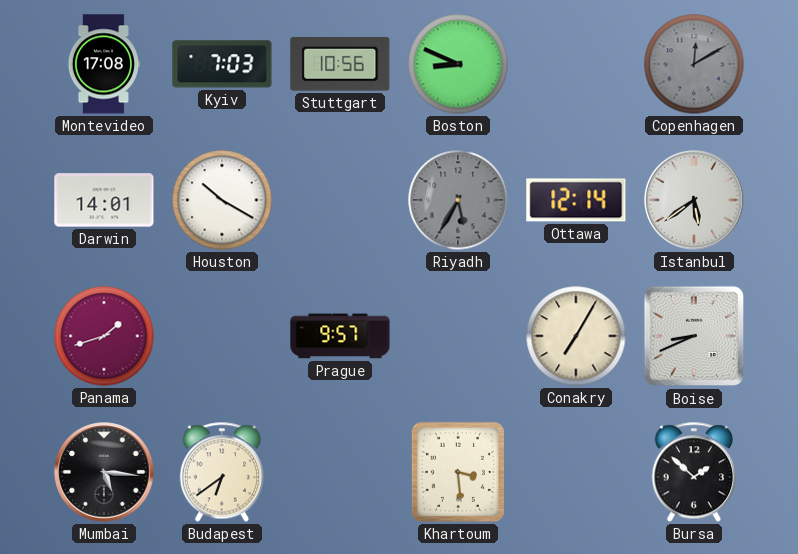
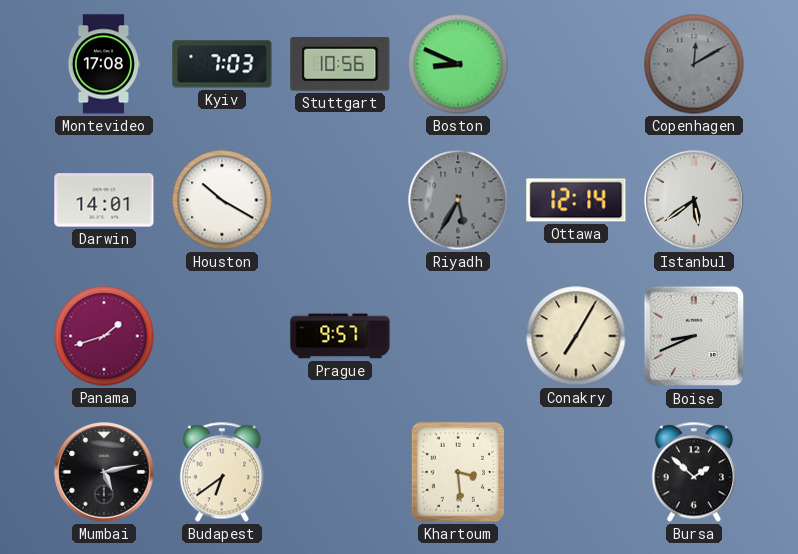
Mumbai: 5:16 -> 5:13
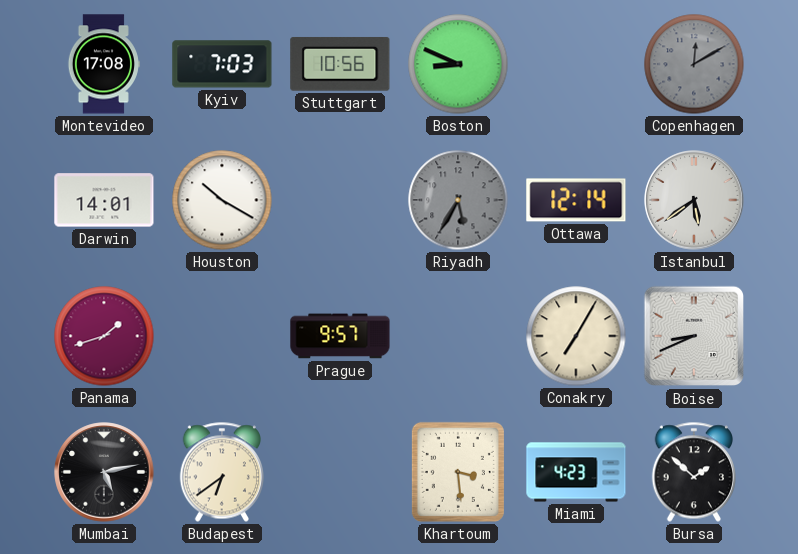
Miami: none -> 4:23
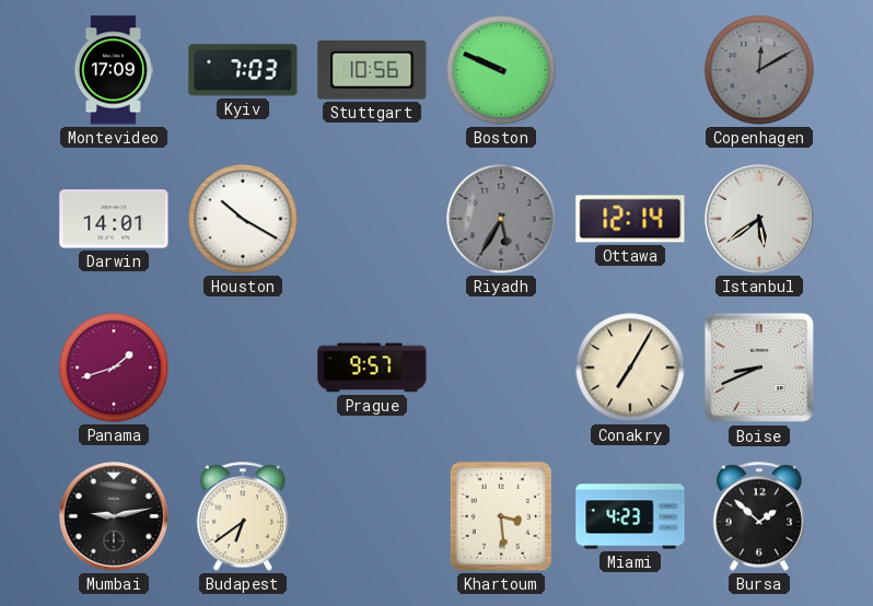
Montevideo: 17:08 -> 17:09
Boston: 8:49 -> 9:49
Mumbai: 5:13 -> 9:13
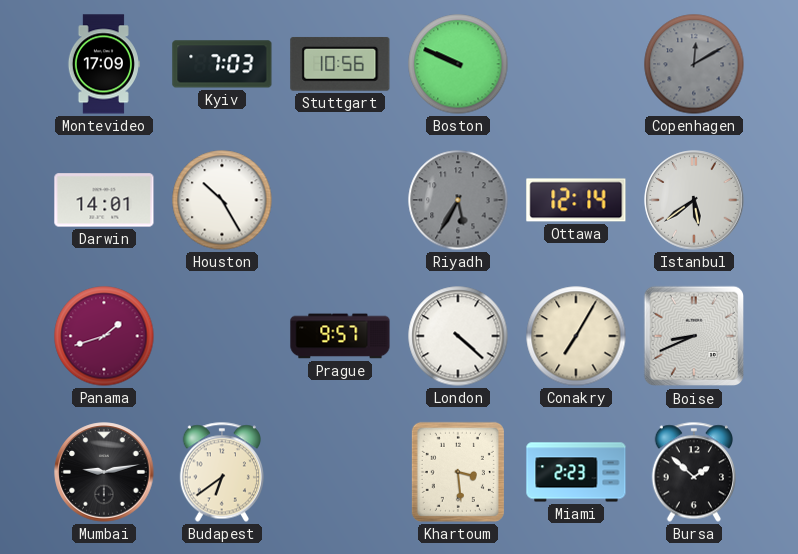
Houston: 10:20 -> 10:25
London: none -> 4:22
Miami: 4:23 -> 2:23
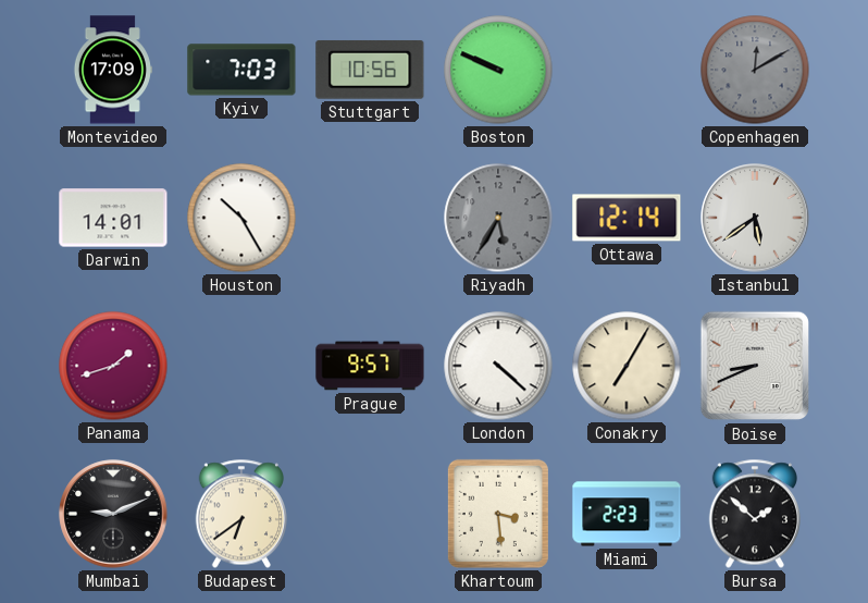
Mumbai: 9:13 -> 9:11
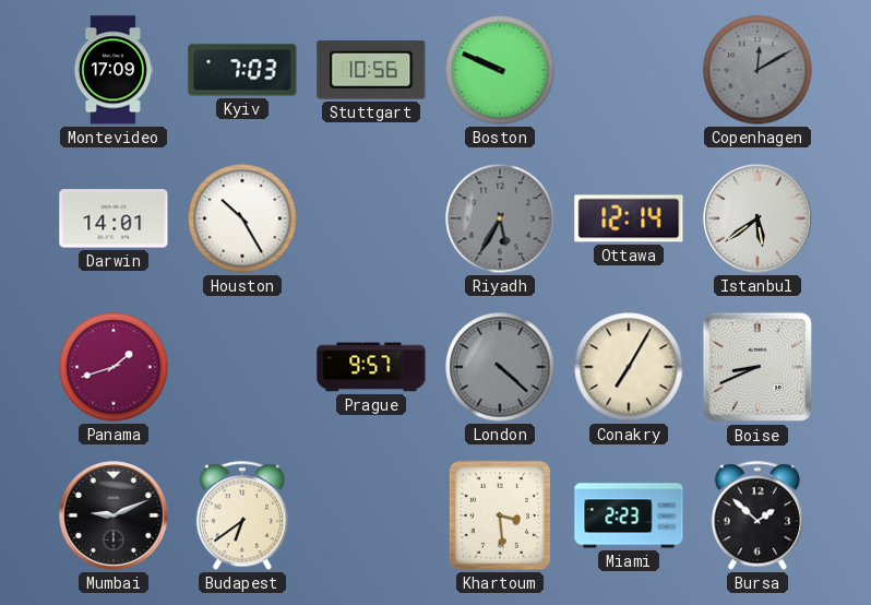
London dial: white -> grey
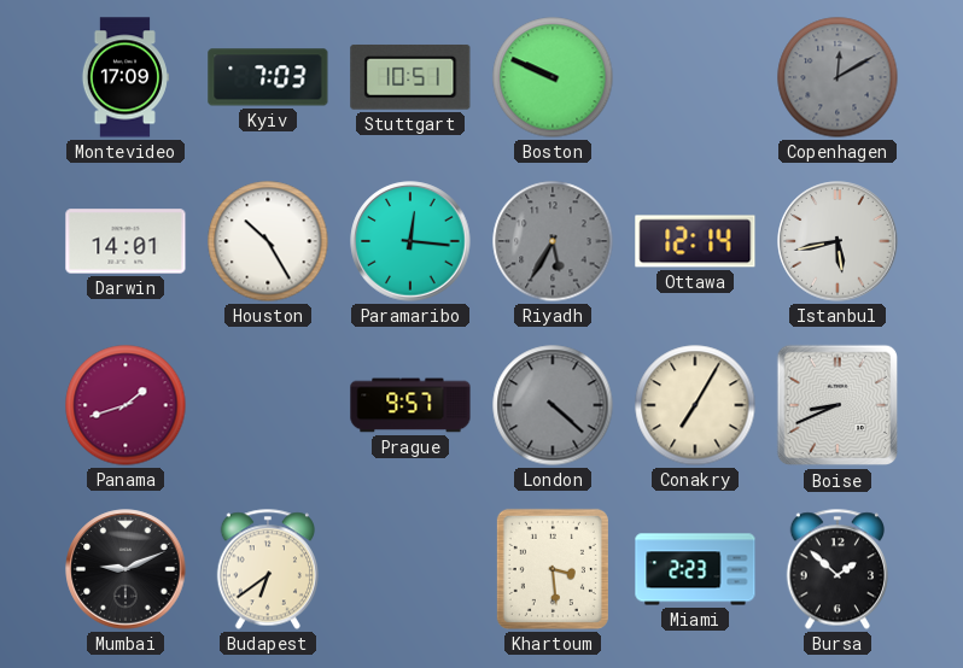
Stuttgart: 10:56 -> 10:51
Paramaribo: none -> 12:16
Istanbul: 5:39 -> 5:43
